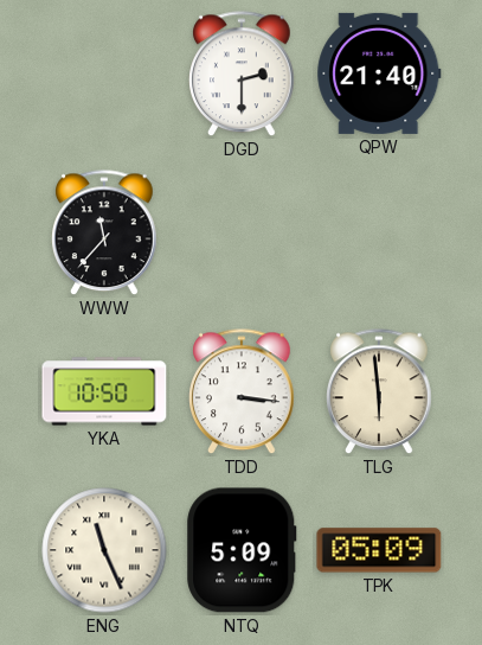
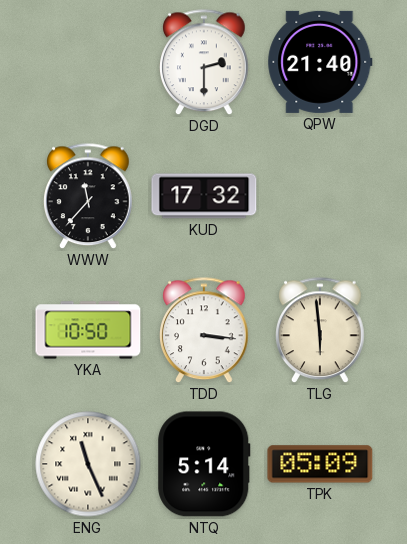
KUD: none -> 17:32
NTQ: 5:09 -> 5:14
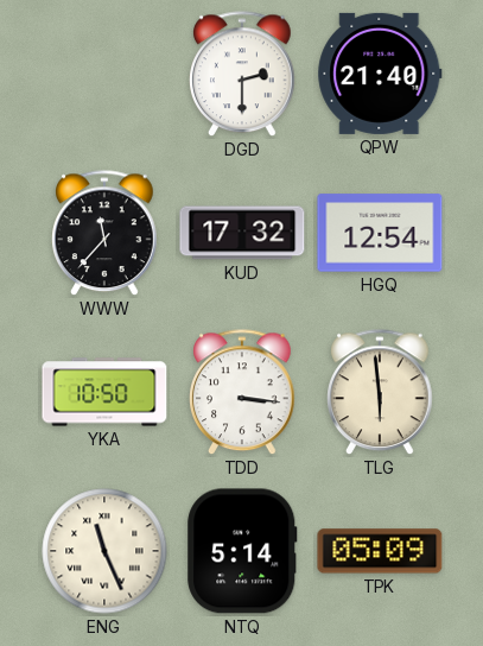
HGQ: none -> 12:54
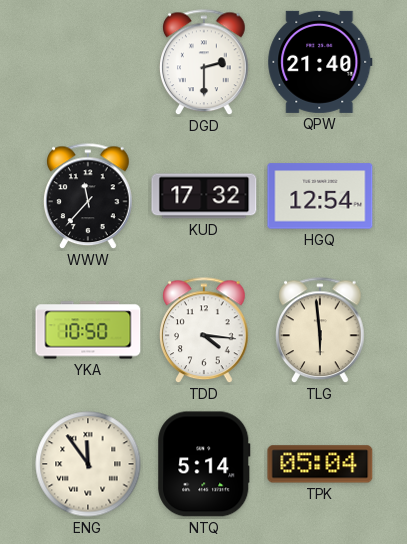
TDD: 3:16 -> 4:16
ENG: 11:26 -> 11:54
TPK: 05:09 -> 05:04
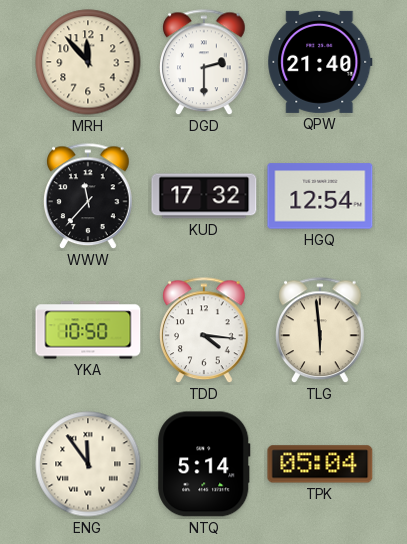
MRH: none -> 11:53
